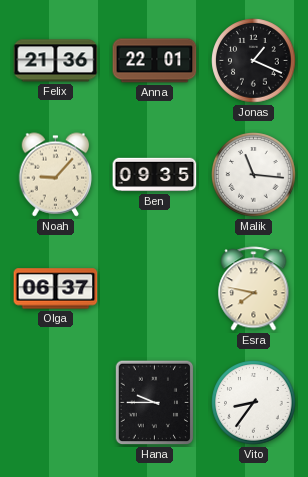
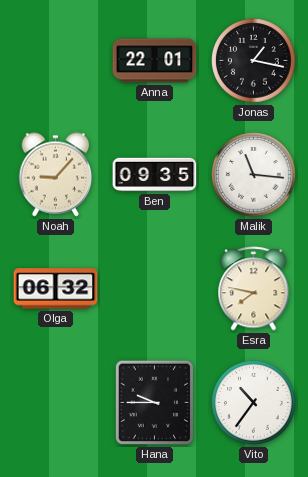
Felix: 21:36 -> none
Jonas: 1:19 -> 1:17
Olga: 06:37 -> 06:32
Vito: 8:36 -> 10:36
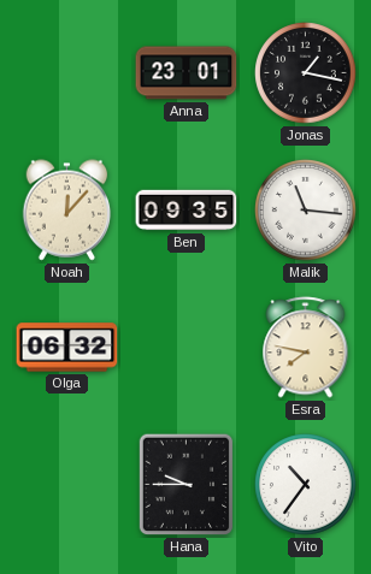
Anna: 22:01 -> 23:01
Noah: 9:07 -> 12:07
